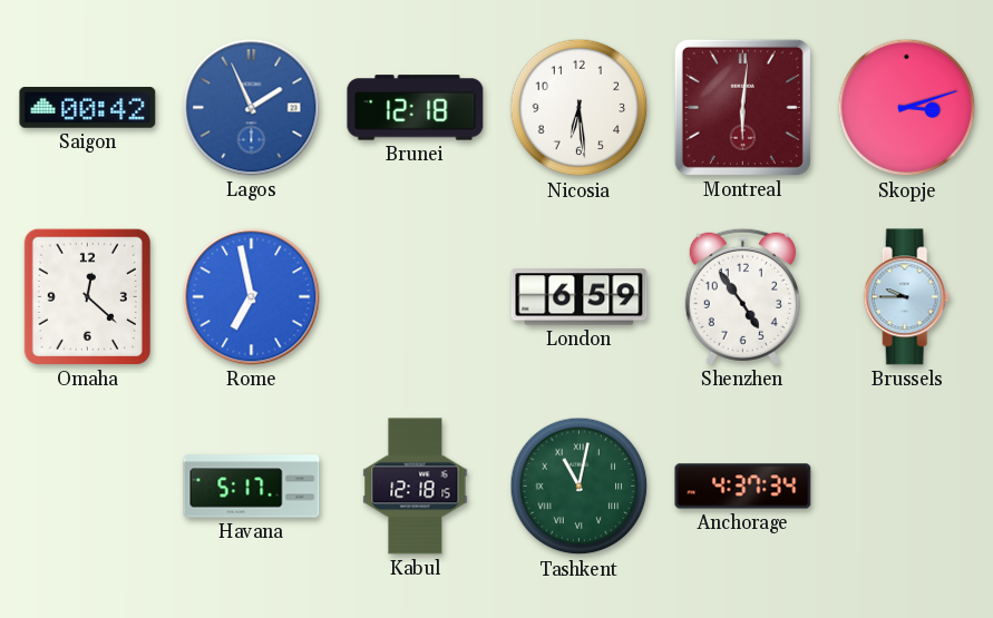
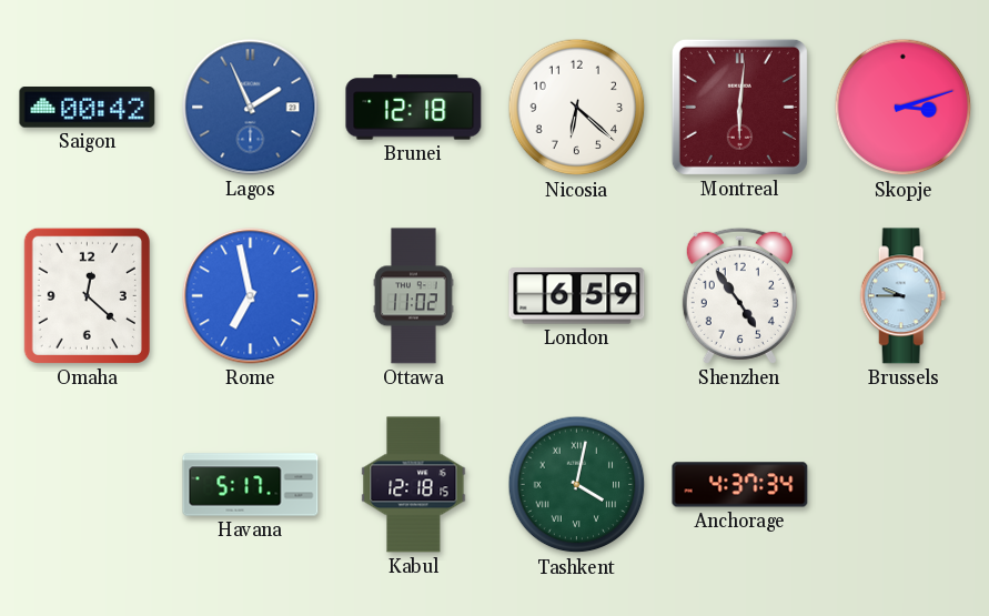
Nicosia: 6:29 -> 6:22
Ottawa: none -> 11:02
Tashkent: 11:02 -> 4:02
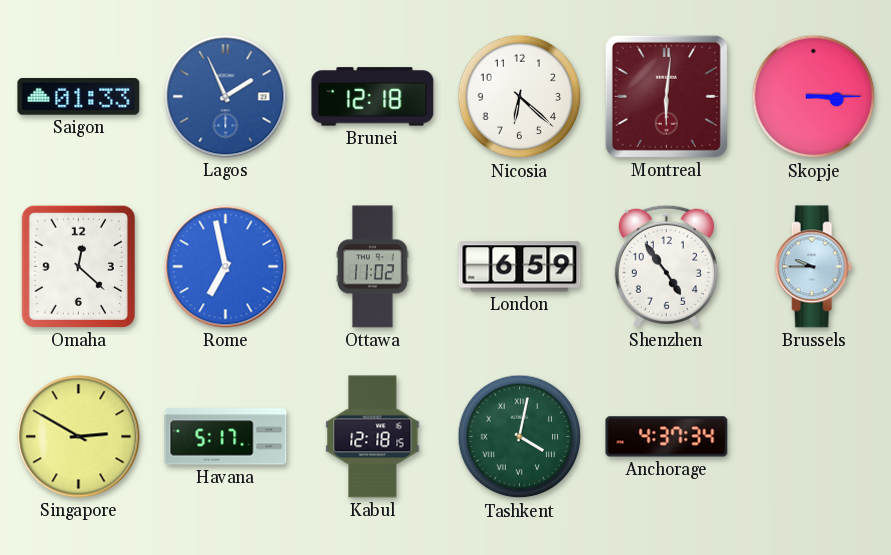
Saigon: 00:42 -> 01:33
Skopje: 3:12 -> 3:15
Singapore: none -> 2:50
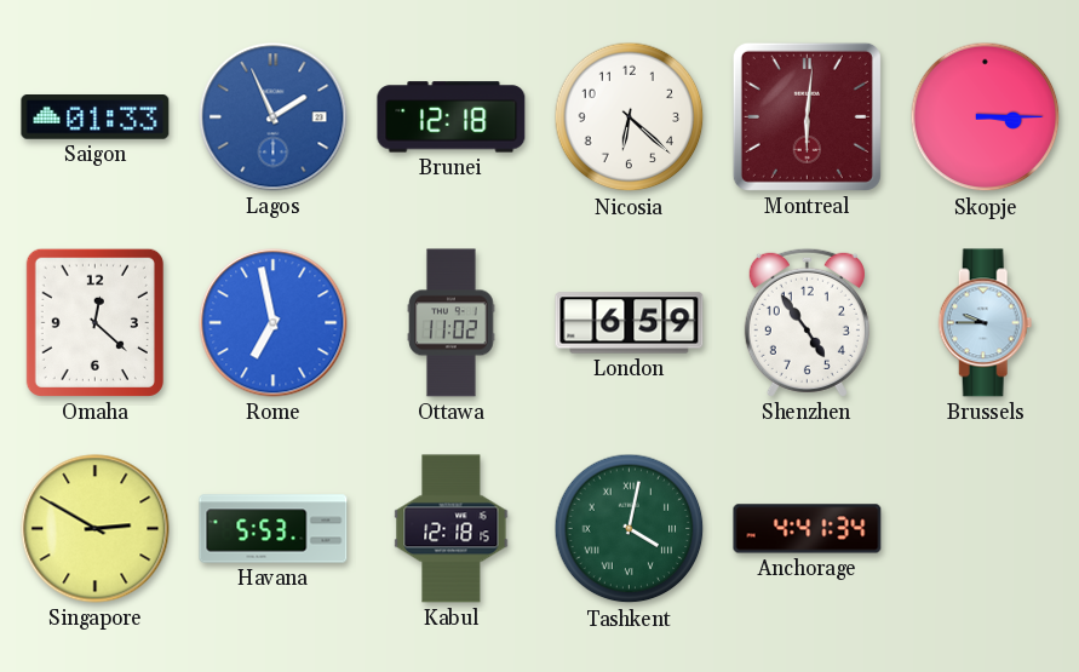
Havana: 5:17 -> 5:53
Anchorage: 4:37 -> 4:41
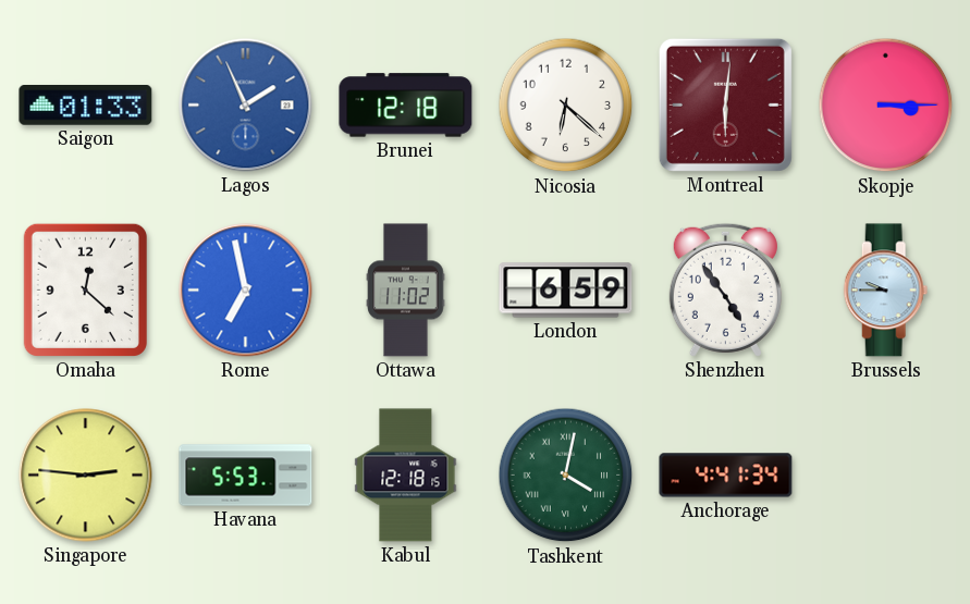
Singapore: 2:50 -> 2:46
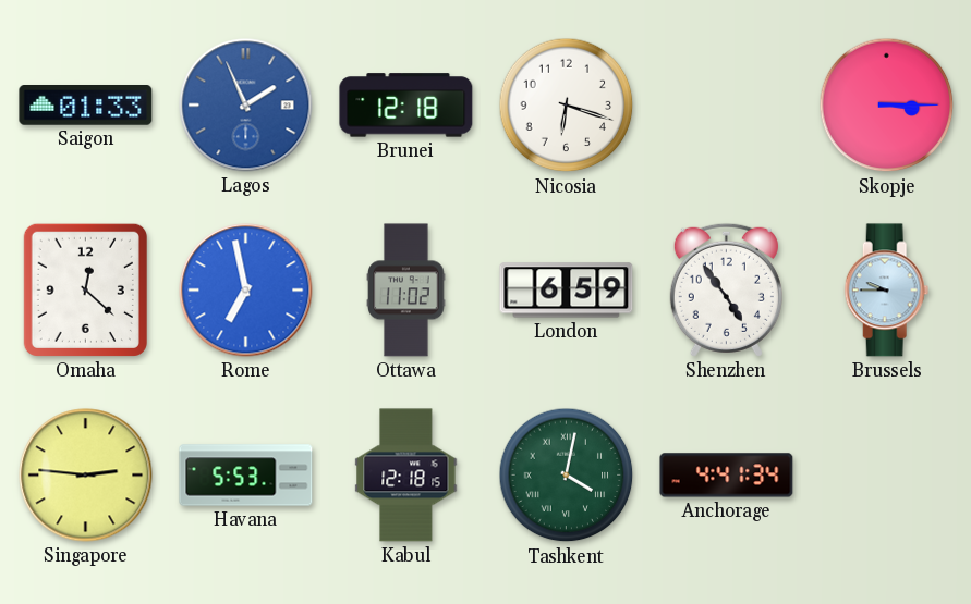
Nicosia: 6:22 -> 6:18
Montreal: 6:01 -> none
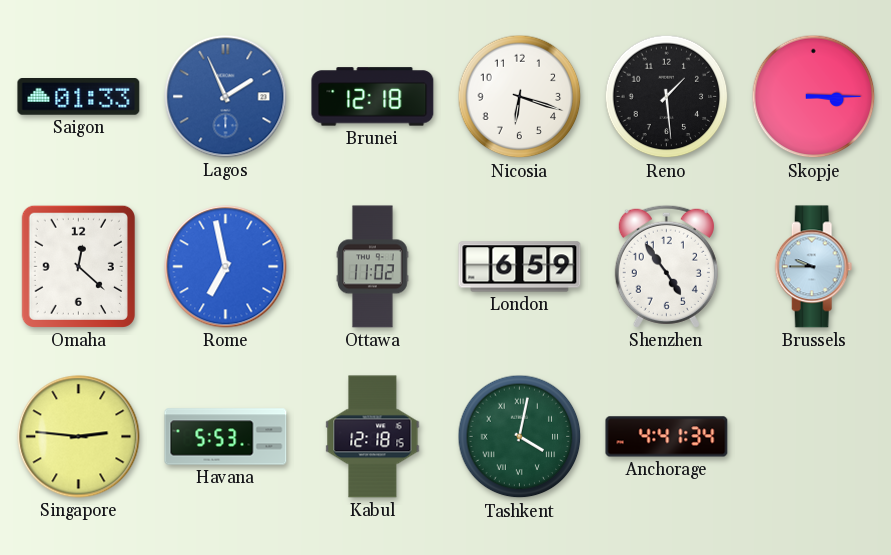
Reno: none -> 1:29
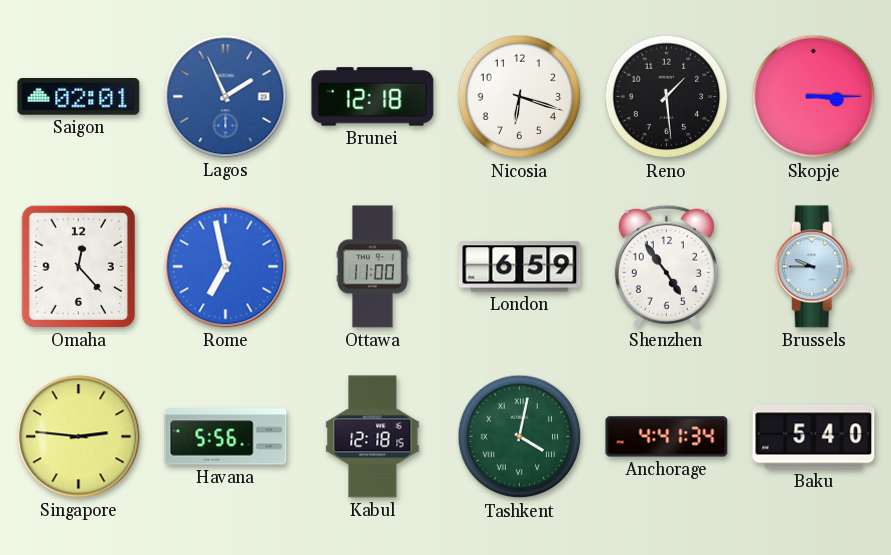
Saigon: 01:33 -> 02:01
Omaha: 12:22 -> 12:23
Ottawa: 11:02 -> 11:00
Havana: 5:53 -> 5:56
Baku: none -> 5:40
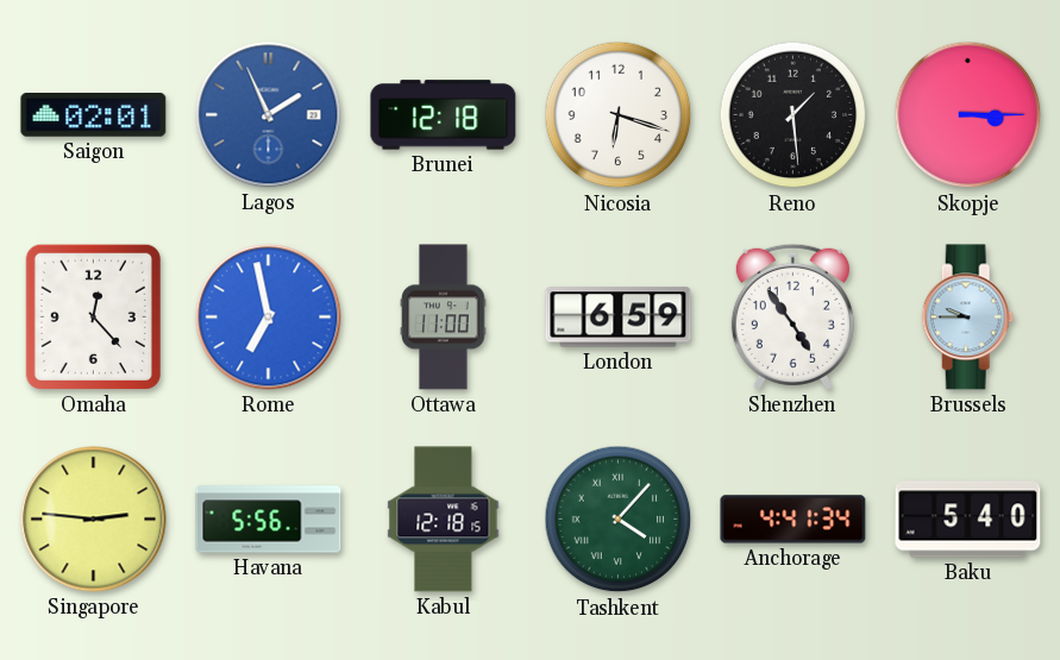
Tashkent: 4:02 -> 4:07
